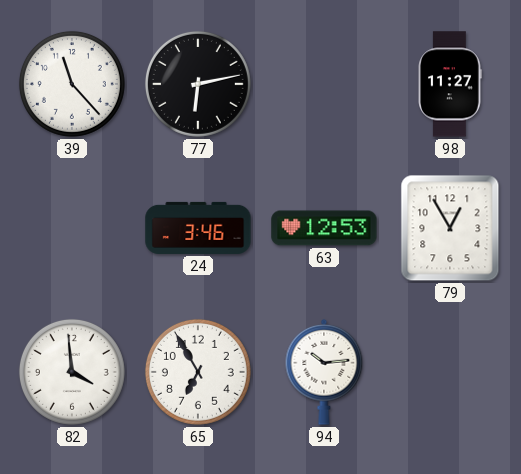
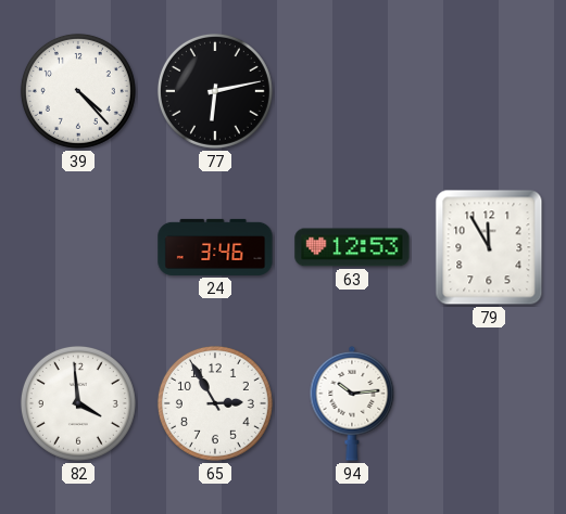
39: 11:23 -> 4:23
98: 11:27 -> none
79: 12:55 -> 11:55
65: 6:55 -> 2:55
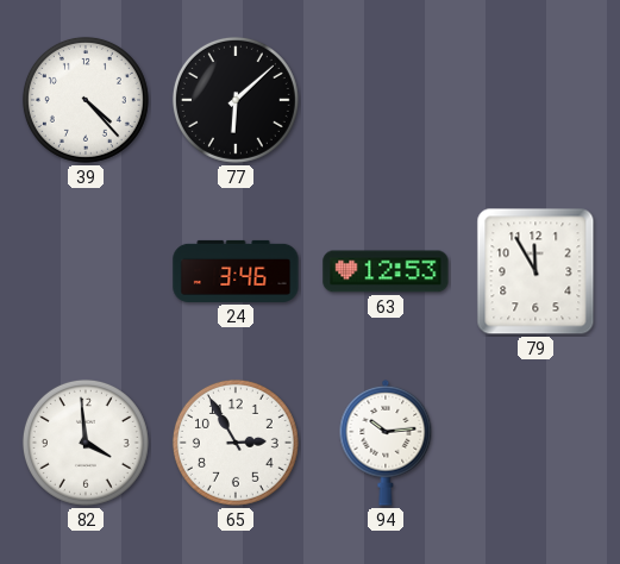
77: 6:13 -> 6:08
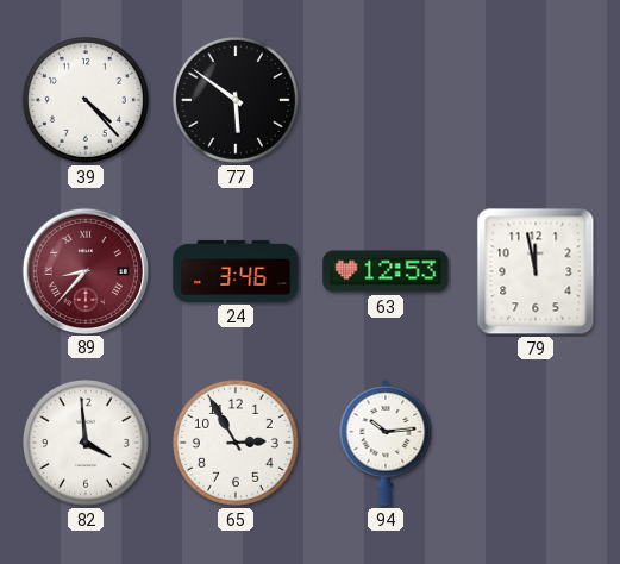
77: 6:08 -> 5:51
89: none -> 8:37
79: 11:55 -> 11:58
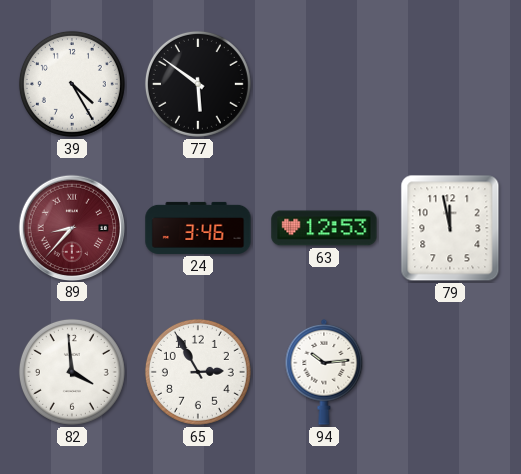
39: 4:23 -> 4:25
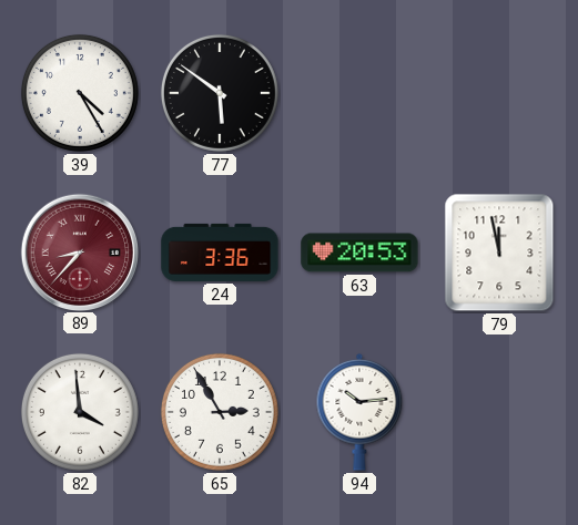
24: 3:46 -> 3:36
63: 12:53 -> 20:53
